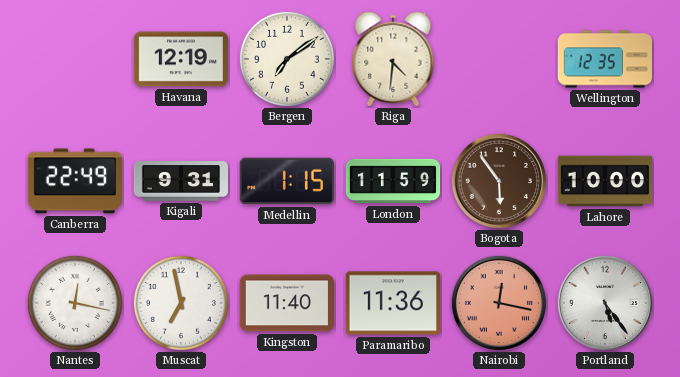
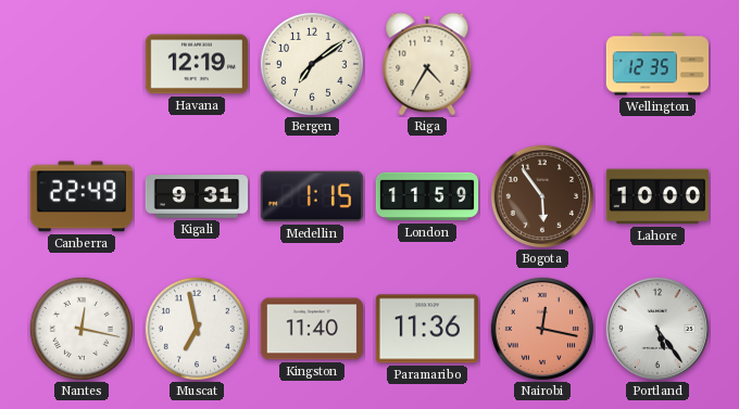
Riga: 4:31 -> 4:35
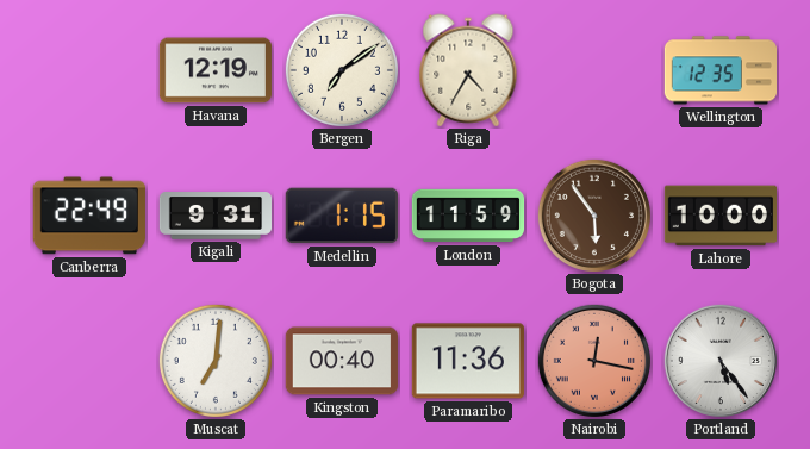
Nantes: 12:17 -> none
Muscat: 6:58 -> 7:01
Kingston: 11:40 -> 00:40
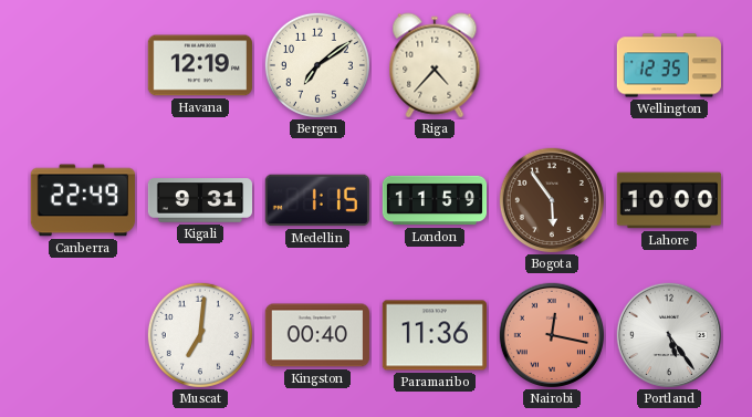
Riga: 4:35 -> 4:37
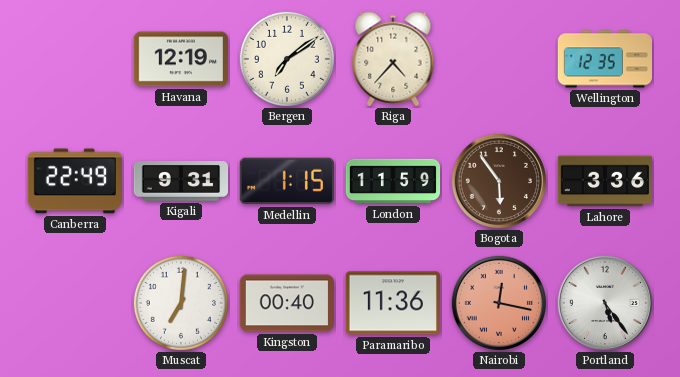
Lahore: 10:00 -> 3:36
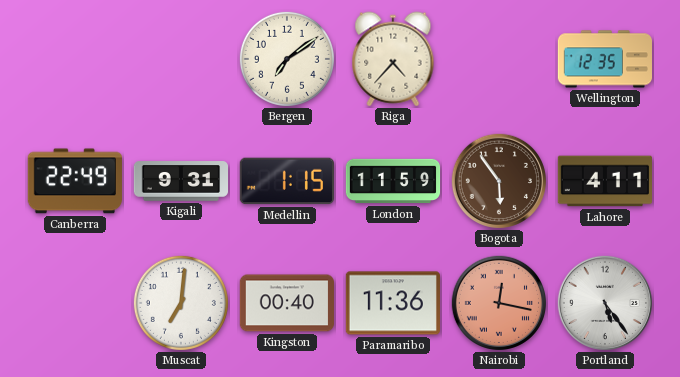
Havana: 12:19 -> none
Lahore: 3:36 -> 4:11
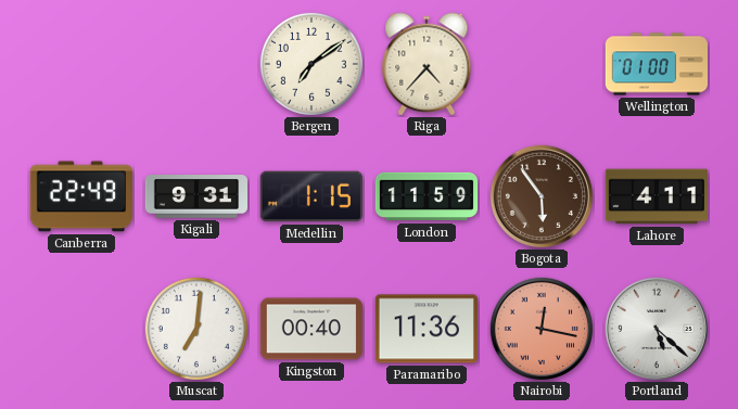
Wellington: 12:35 -> 01:00
Portland: 5:24 -> 5:22
